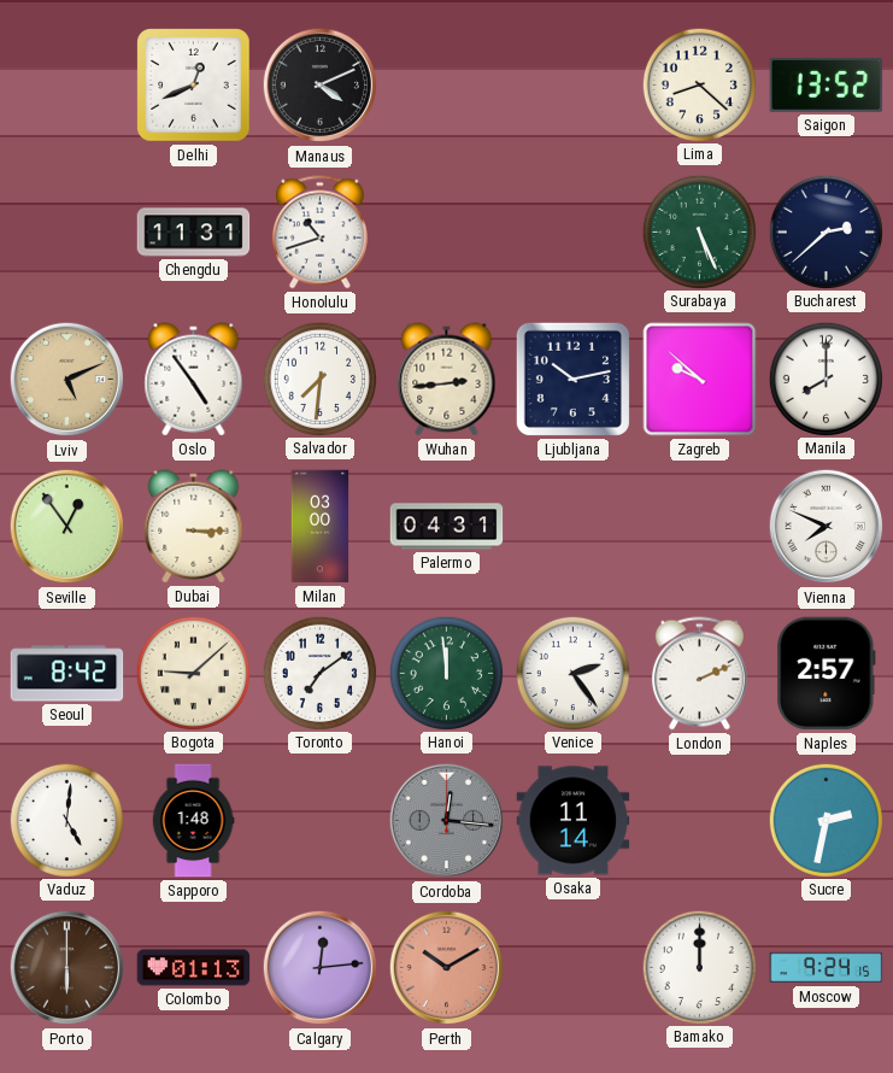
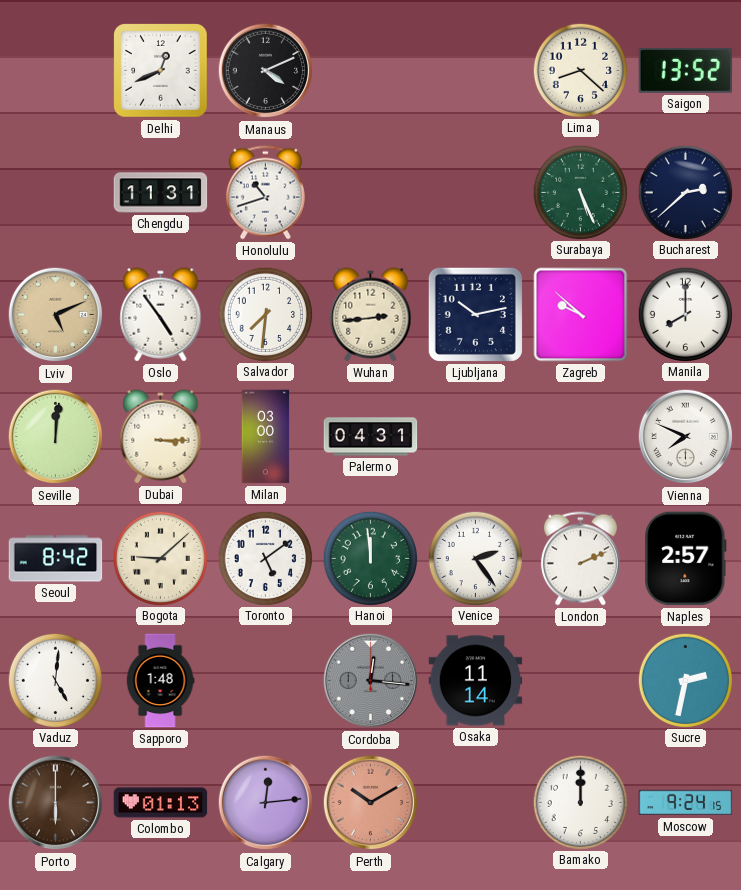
Seville: 12:54 -> 12:01
Toronto: 7:09 -> 5:09
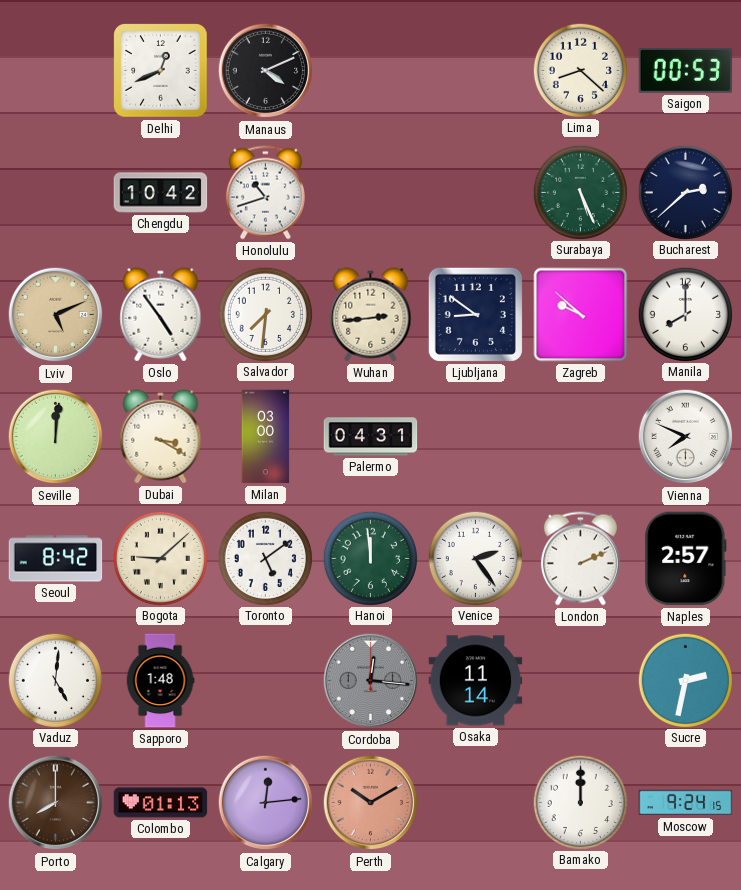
Saigon: 13:52 -> 00:53
Chengdu: 11:31 -> 10:42
Ljubljana: 10:13 -> 8:51
Dubai: 3:15 -> 3:20
Porto: 6:00 -> 8:00
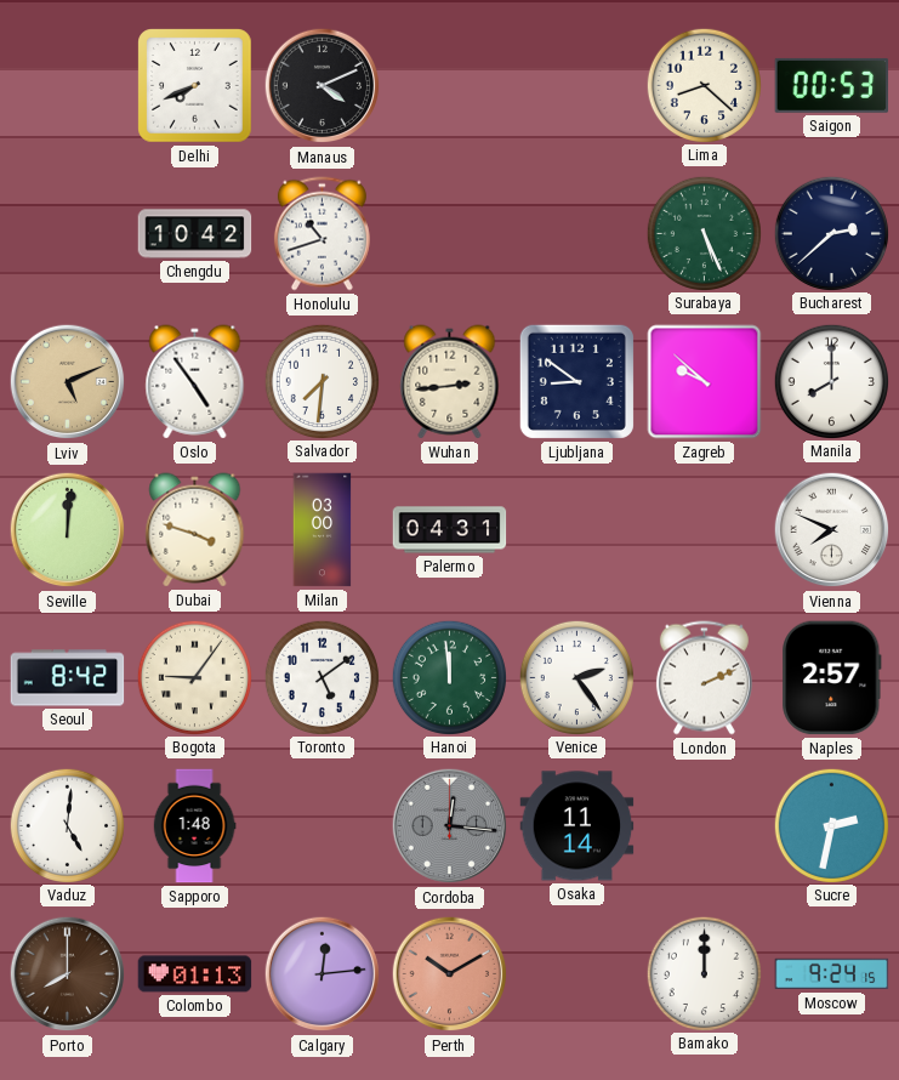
Delhi: 12:41 -> 7:41
Dubai: 3:20 -> 3:48
Bogota: 9:08 -> 9:06
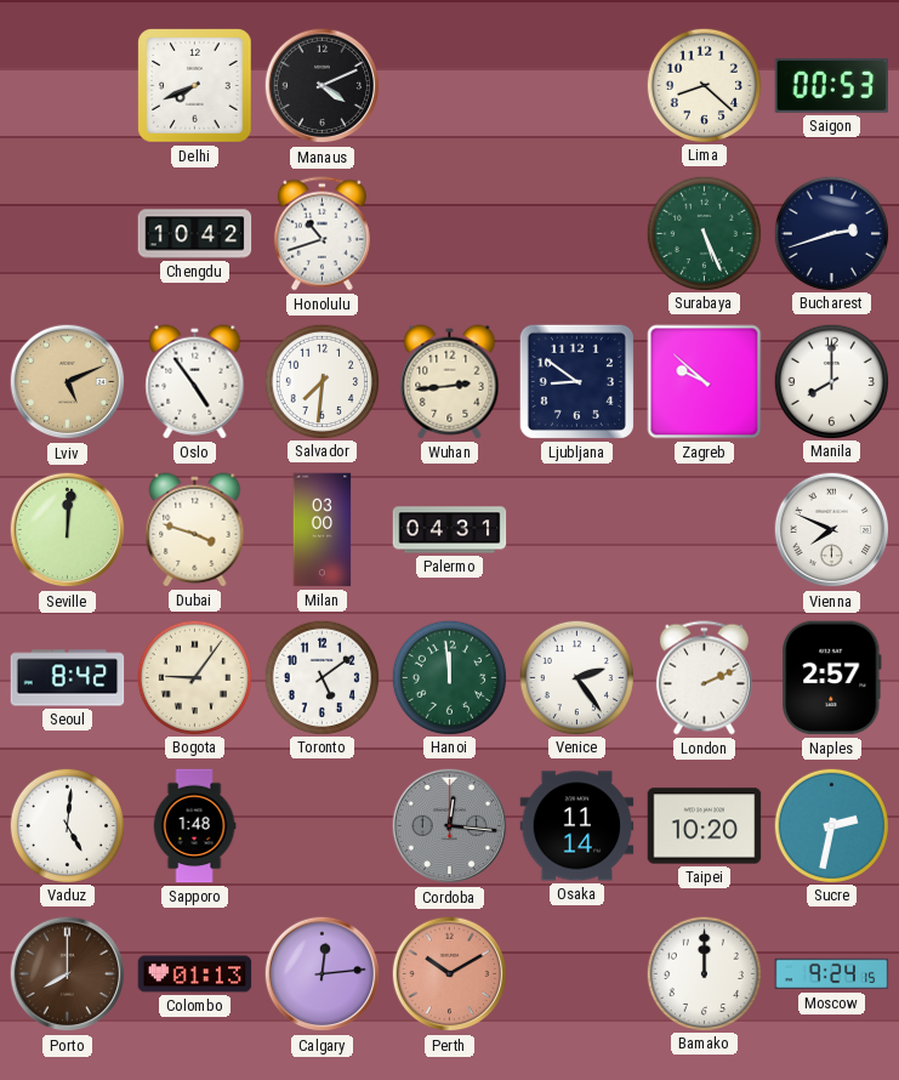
Bucharest: 2:38 -> 2:42
Taipei: none -> 10:20
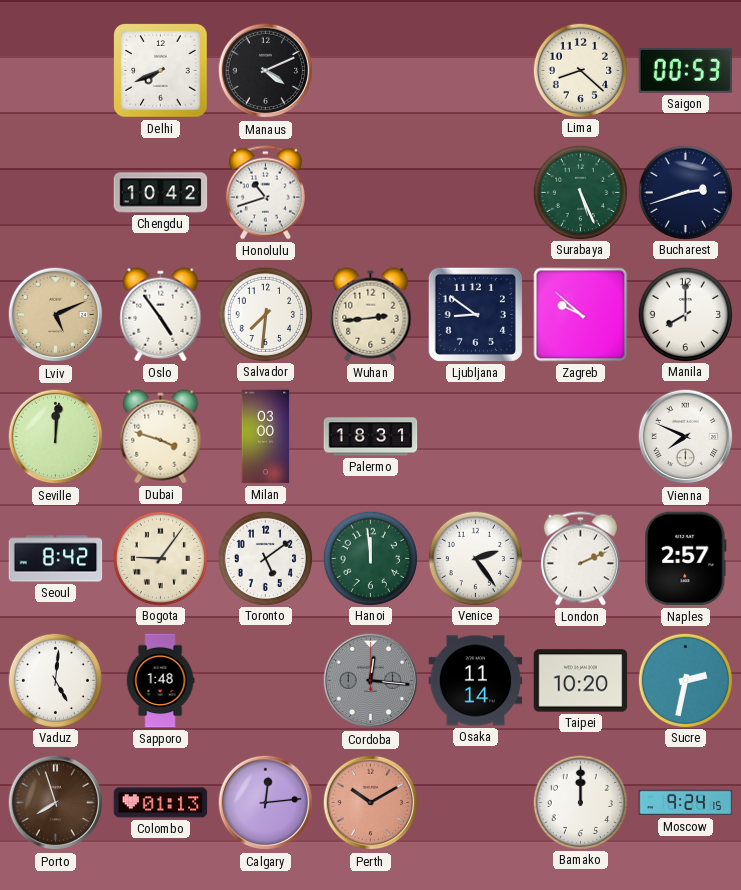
Palermo: 04:31 -> 18:31
Porto: 8:00 -> 7:57
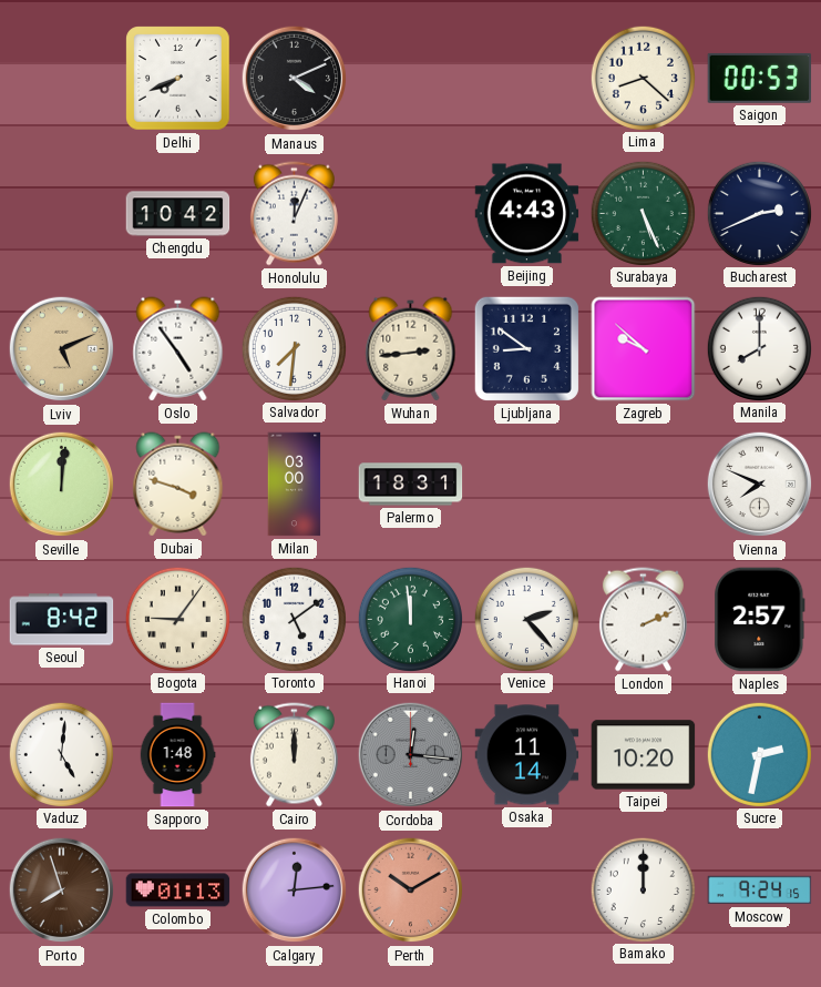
Honolulu: 10:42 -> 12:04
Beijing: none -> 4:43
Bucharest: 2:42 -> 2:41
Venice: 2:24 -> 2:23
Cairo: none -> 12:00
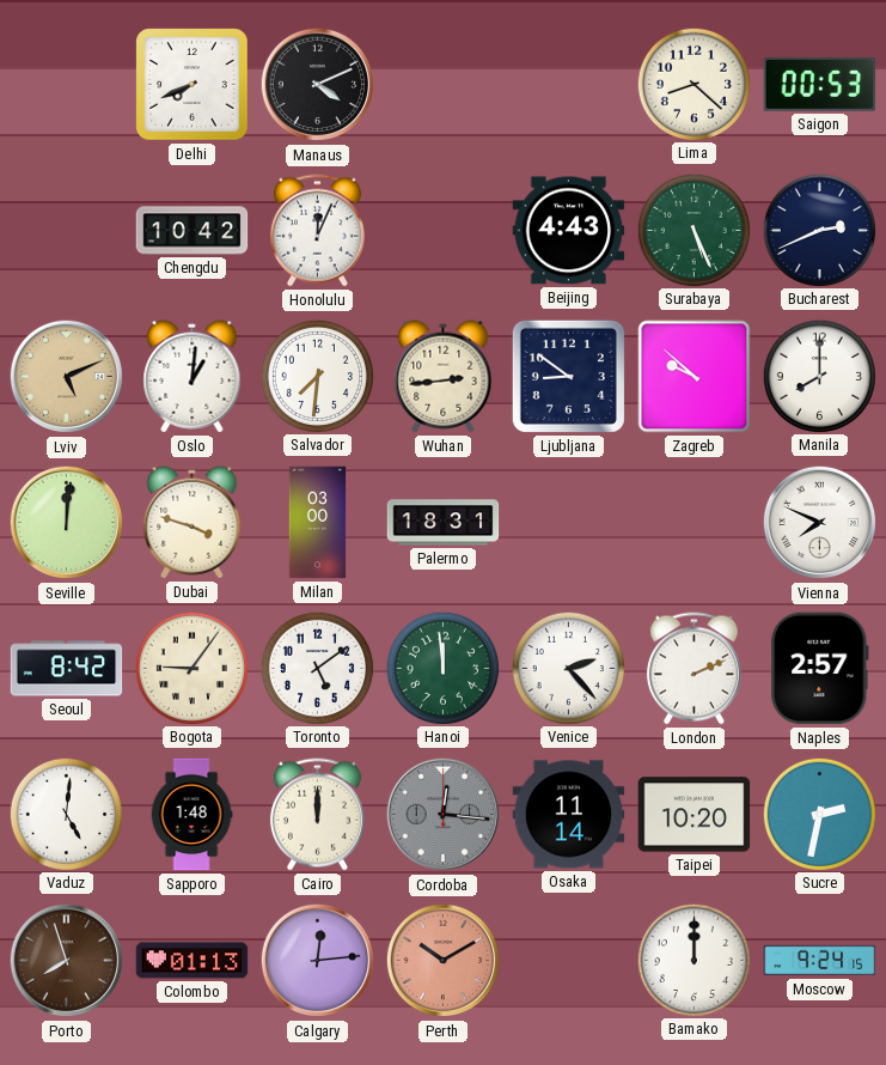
Oslo: 4:54 -> 1:01
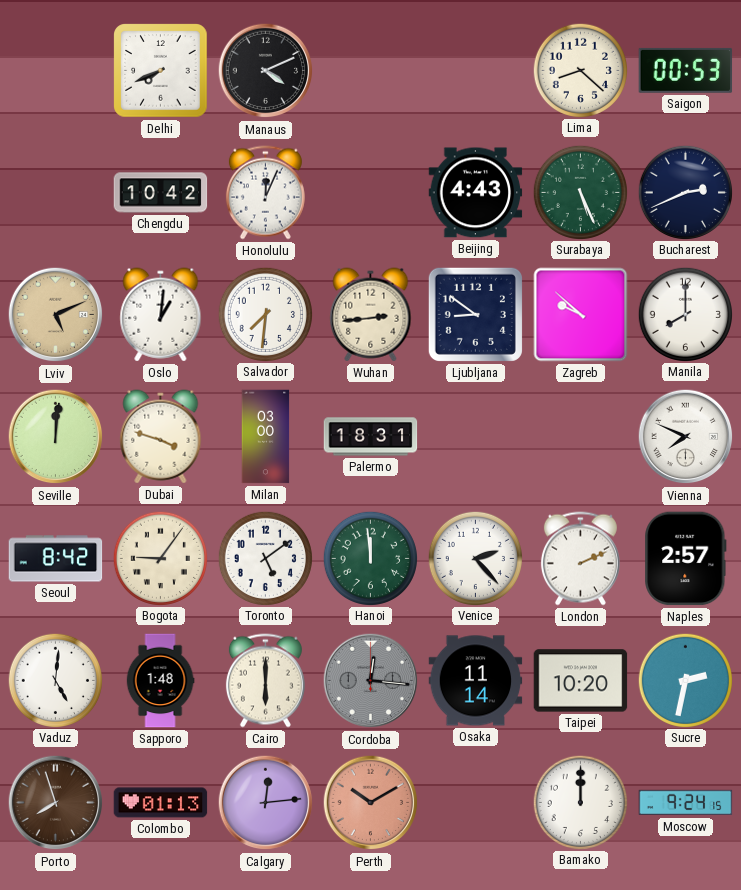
Cairo: 12:00 -> 6:00
